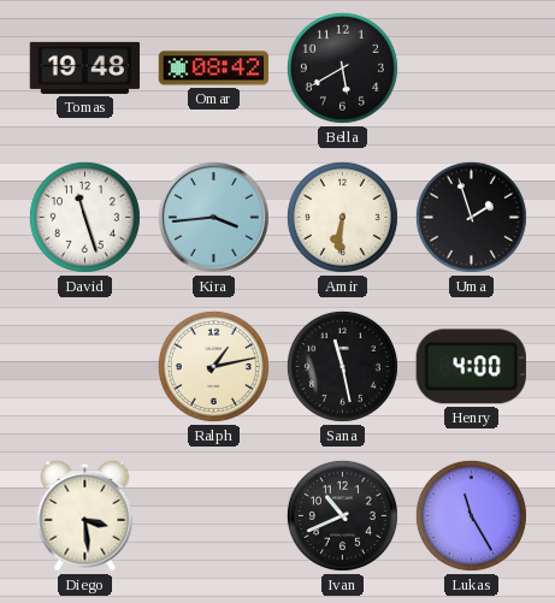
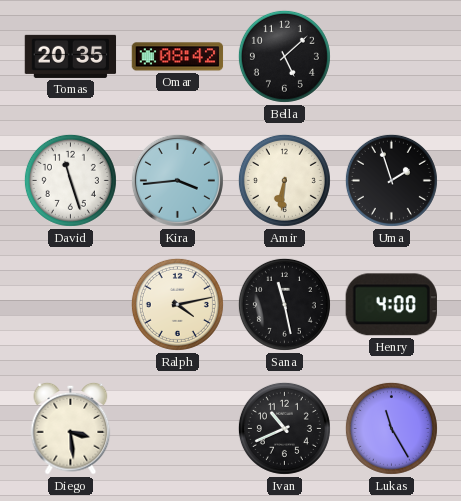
Tomas: 19:48 -> 20:35
Bella: 5:40 -> 5:08
Ralph: 1:13 -> 4:13
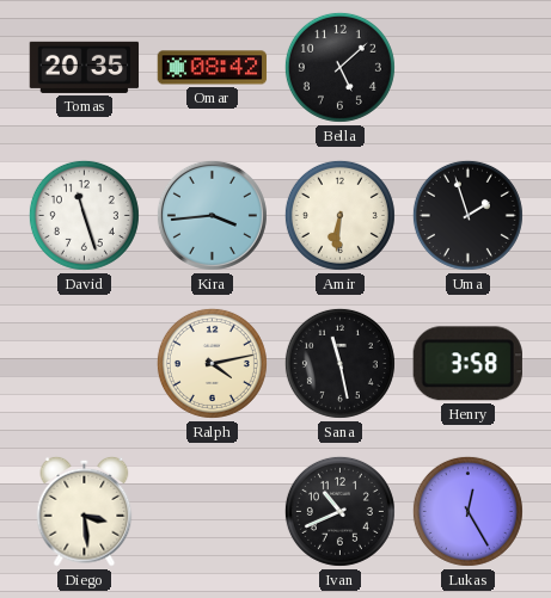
Henry: 4:00 -> 3:58
Lukas: 11:25 -> 12:25
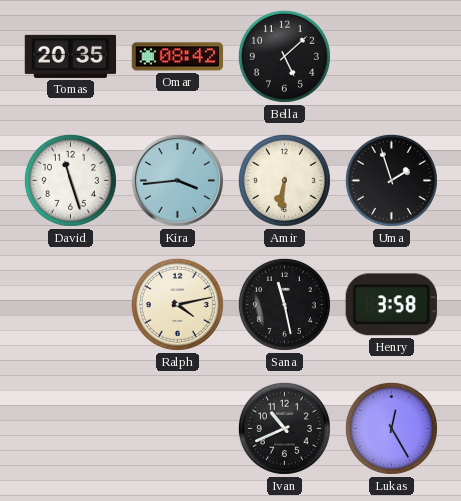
Diego: 3:29 -> none
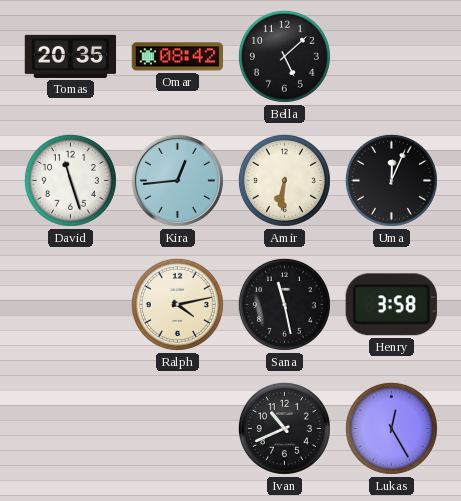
Kira: 3:44 -> 12:44
Uma: 1:57 -> 12:04
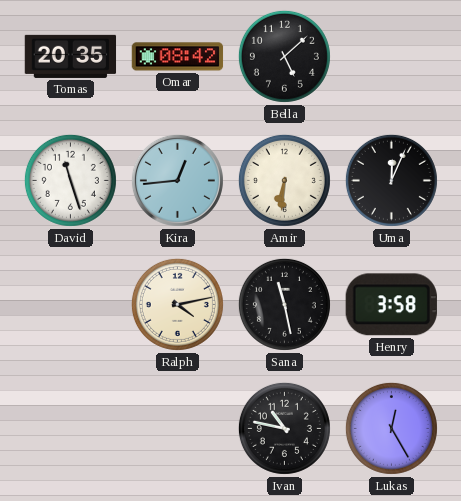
Ivan: 10:41 -> 10:47
